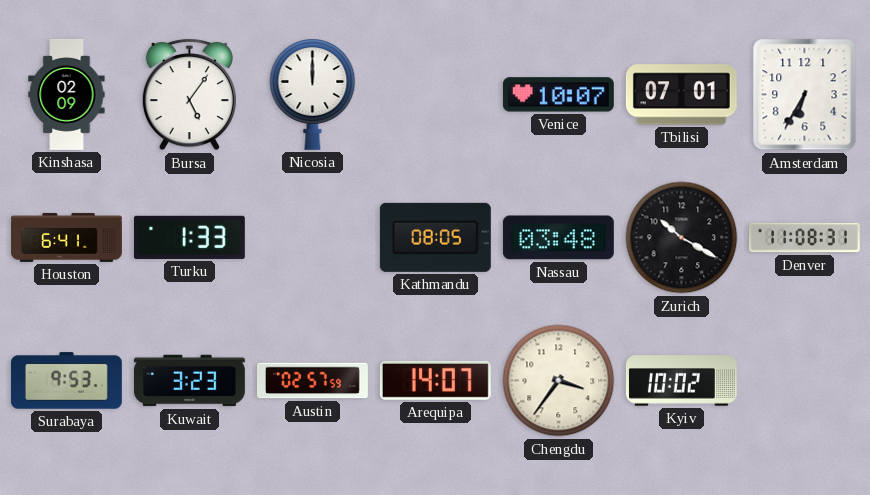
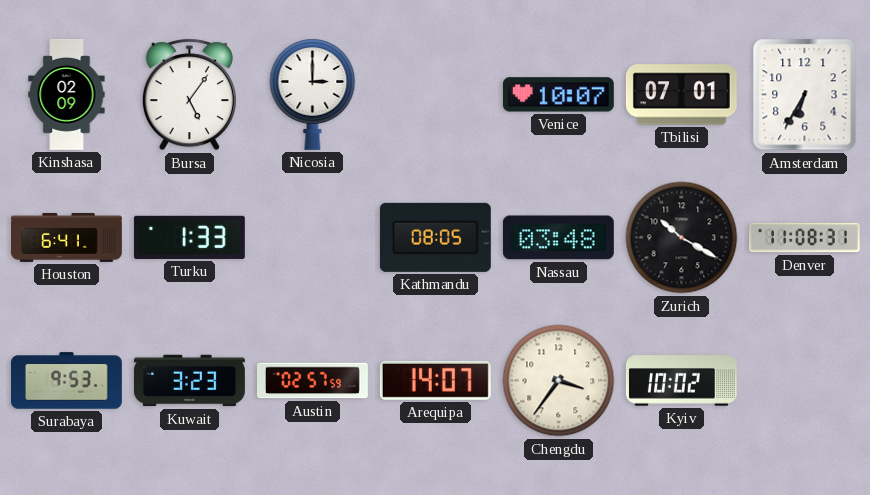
Nicosia: 12:00 -> 3:00
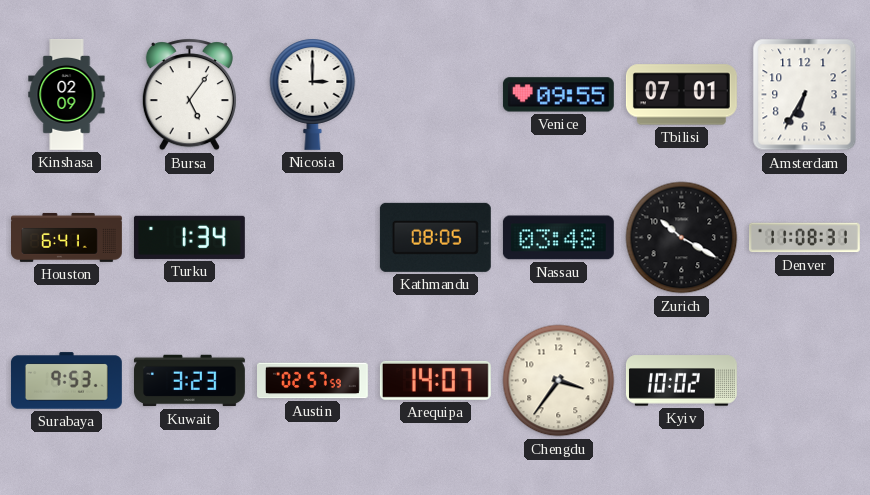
Venice: 10:07 -> 09:55
Turku: 1:33 -> 1:34
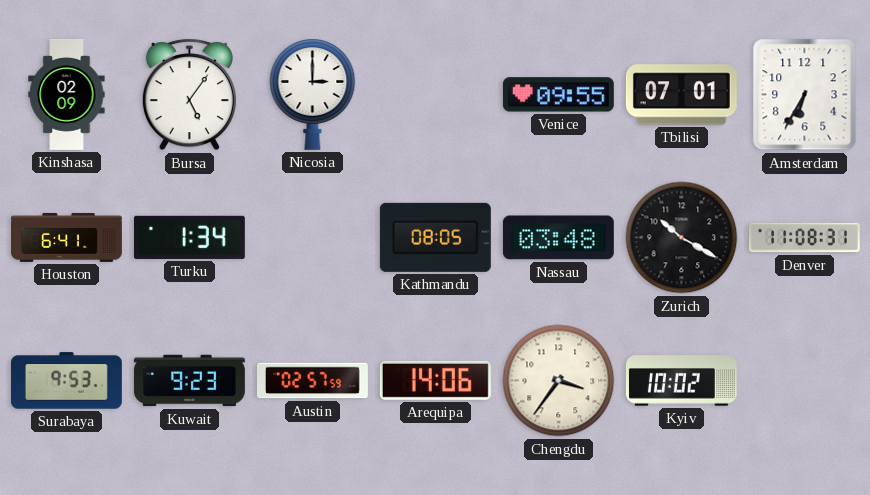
Kuwait: 3:23 -> 9:23
Arequipa: 14:07 -> 14:06
